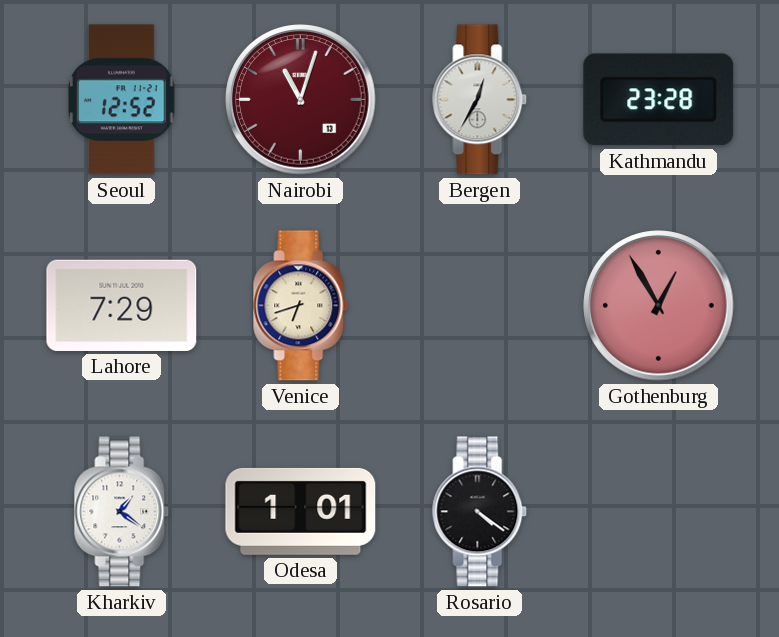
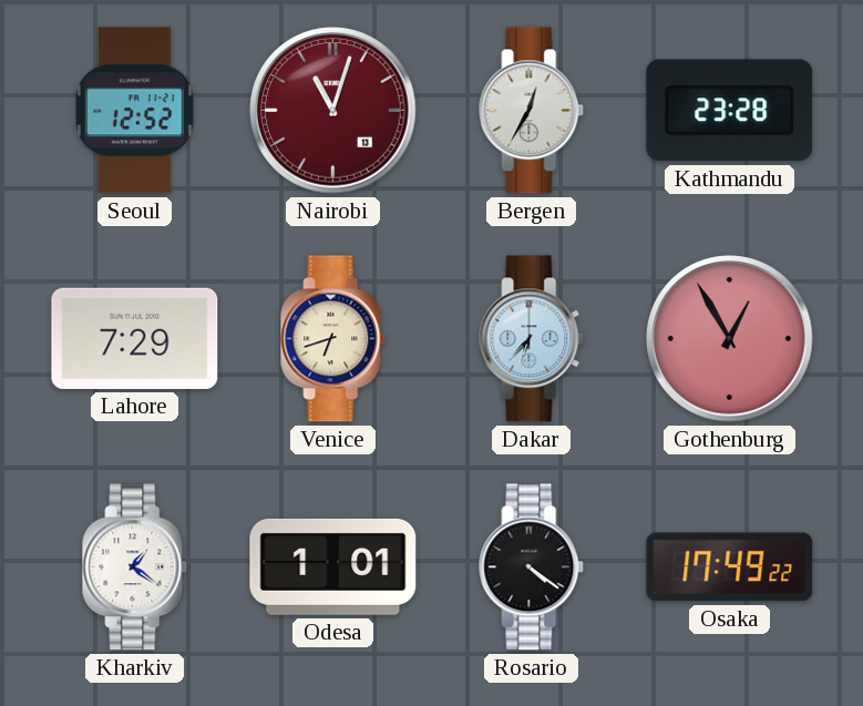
Dakar: none -> 6:37
Osaka: none -> 17:49
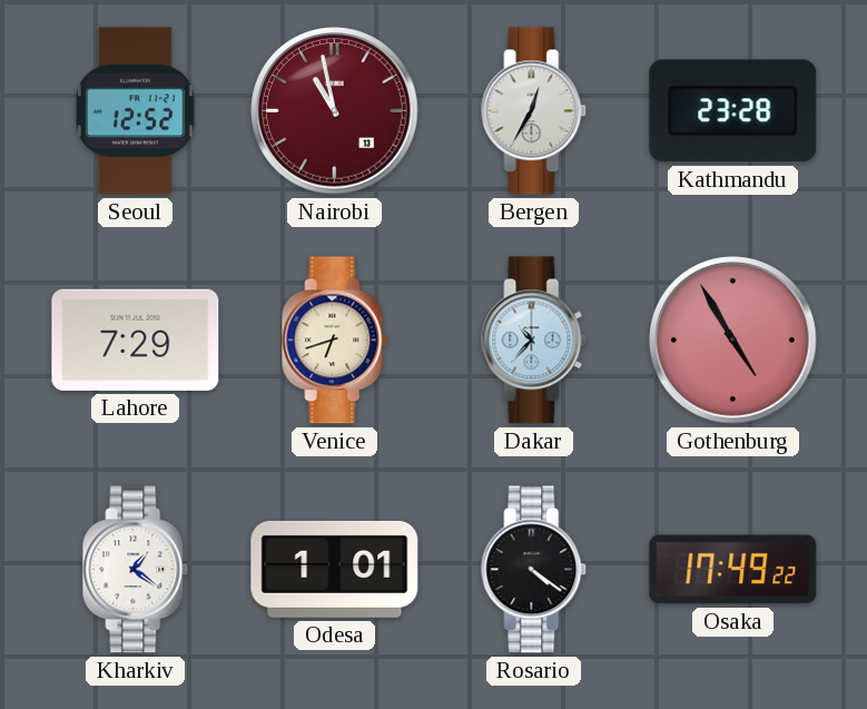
Nairobi: 11:03 -> 10:58
Dakar: 6:37 -> 10:37
Gothenburg: 12:55 -> 4:55
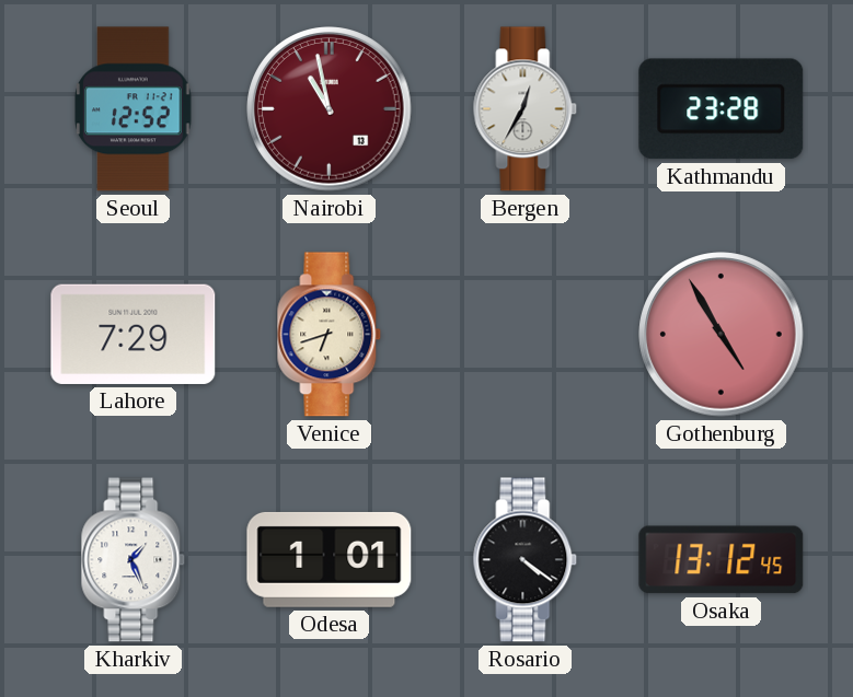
Dakar: 10:37 -> none
Kharkiv: 1:21 -> 1:26
Osaka: 17:49 -> 13:12
